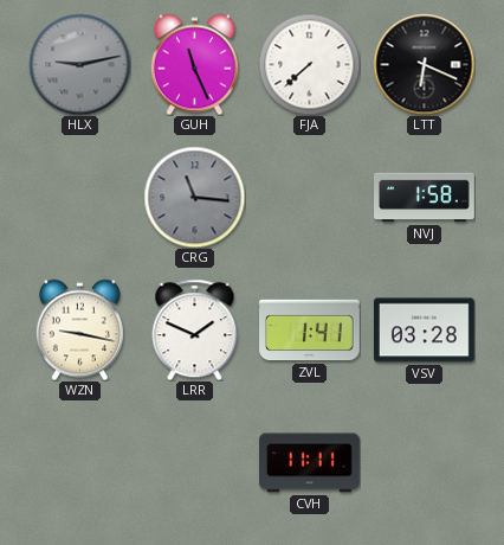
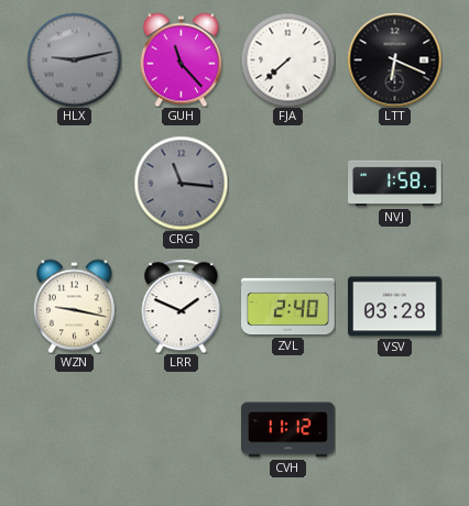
GUH: 11:26 -> 11:23
ZVL: 1:41 -> 2:40
CVH: 11:11 -> 11:12
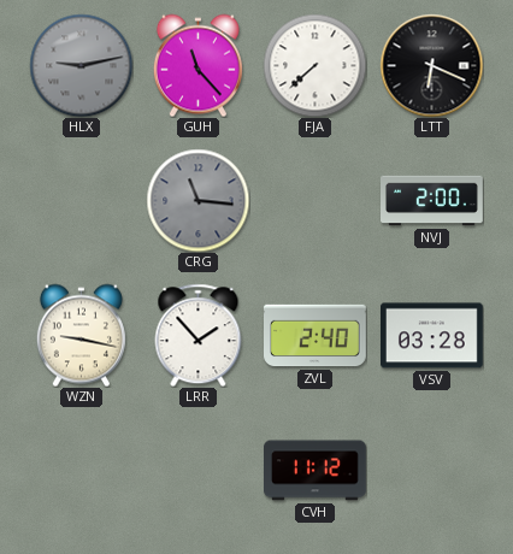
NVJ: 1:58 -> 2:00
LRR: 1:49 -> 1:53
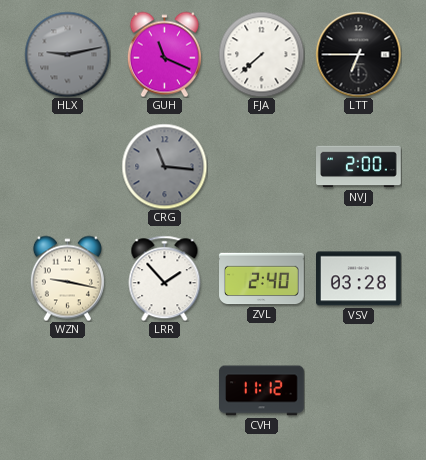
GUH: 11:23 -> 11:19
LTT: 6:19 -> 6:45
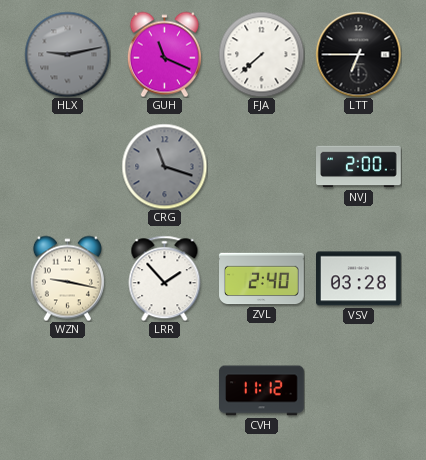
CRG: 11:16 -> 11:18
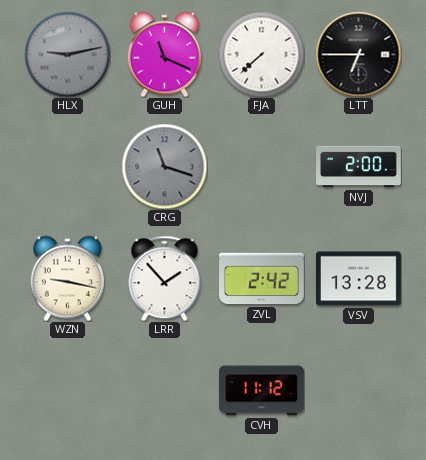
ZVL: 2:40 -> 2:42
VSV: 03:28 -> 13:28
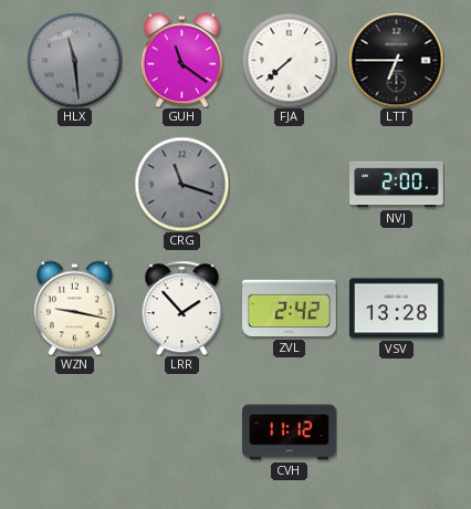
HLX: 9:13 -> 11:29
GUH: 11:19 -> 11:21
